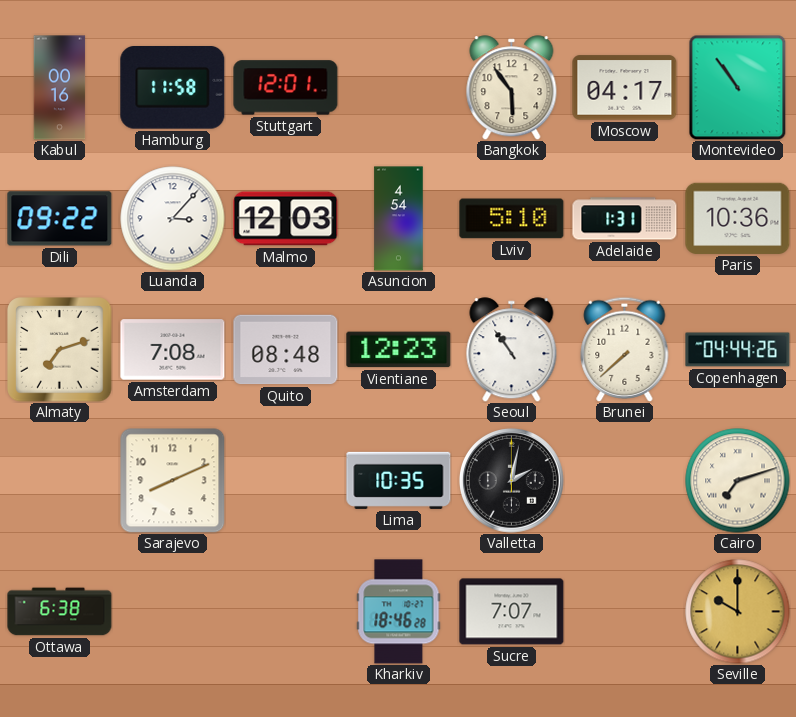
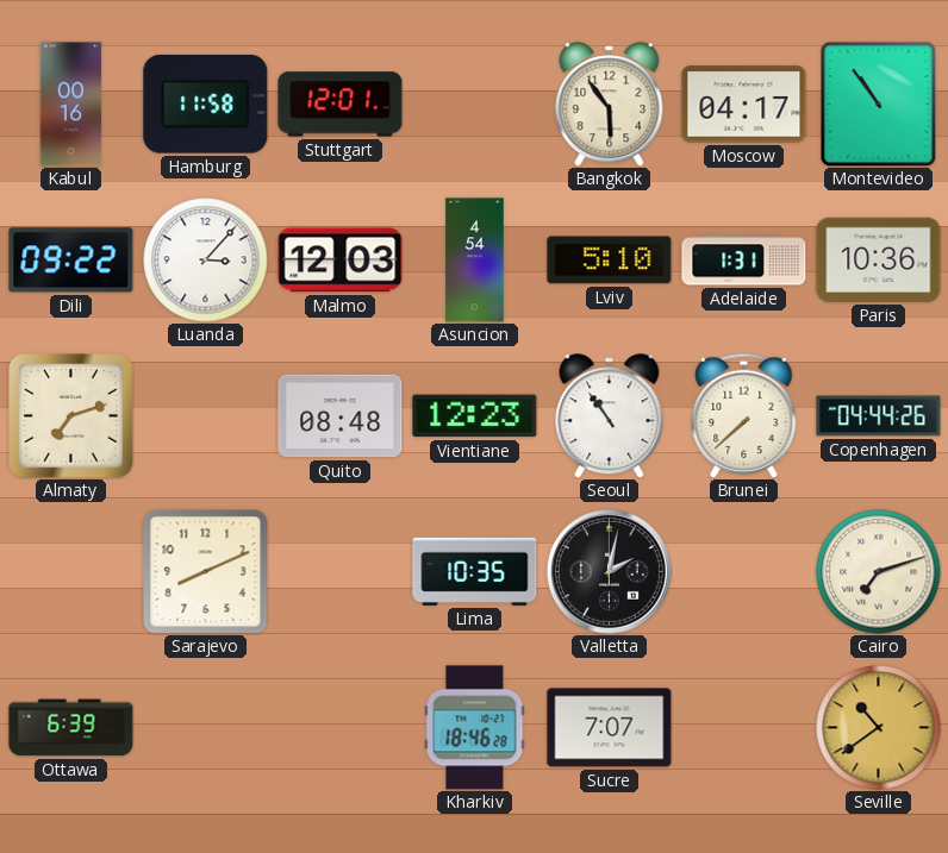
Amsterdam: 7:08 -> none
Ottawa: 6:38 -> 6:39
Seville: 10:00 -> 10:39
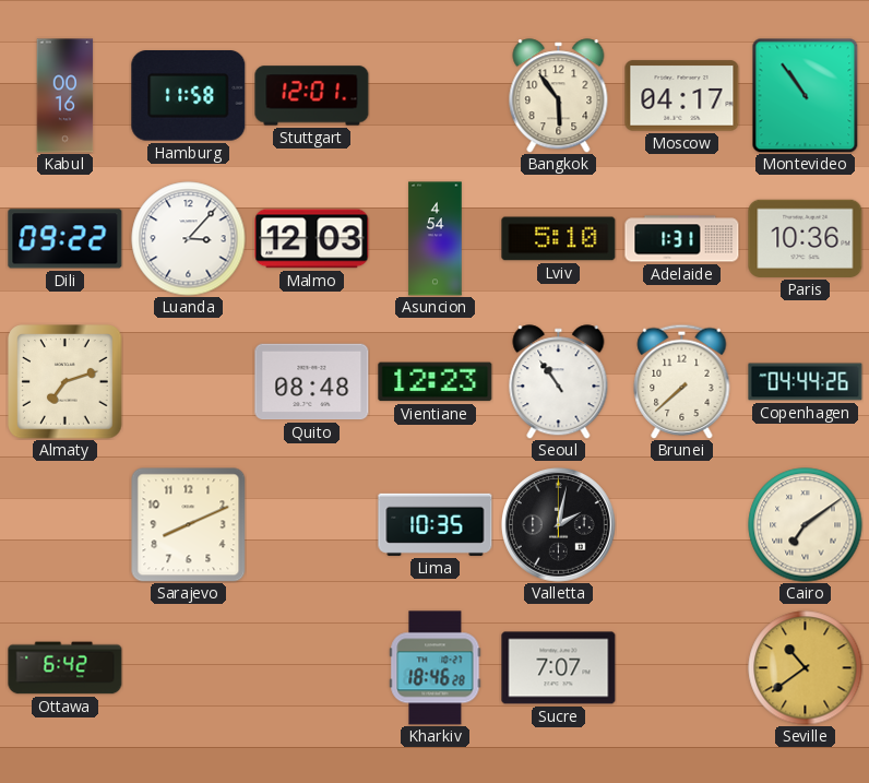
Cairo: 7:12 -> 7:09
Ottawa: 6:39 -> 6:42
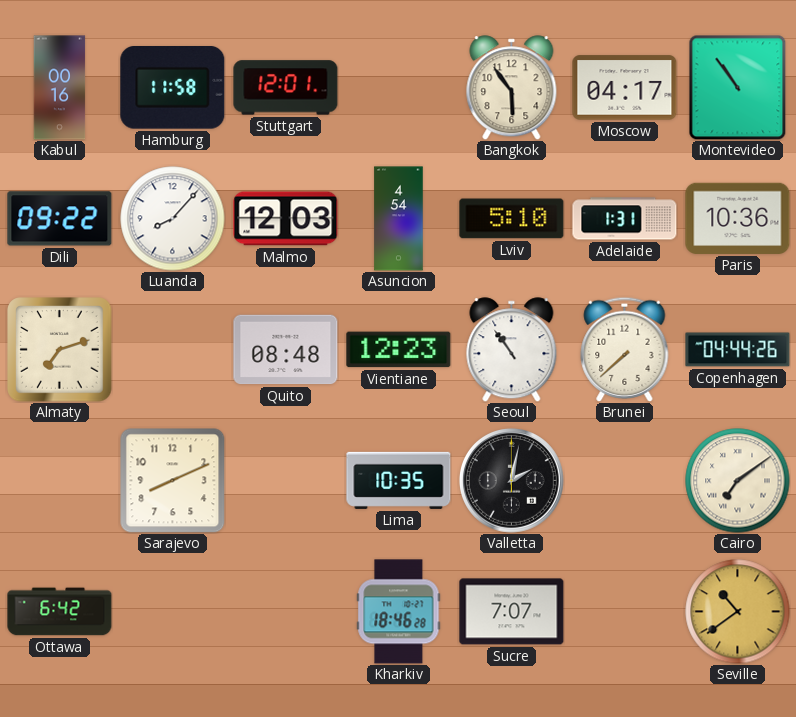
Luanda: 3:07 -> 8:07
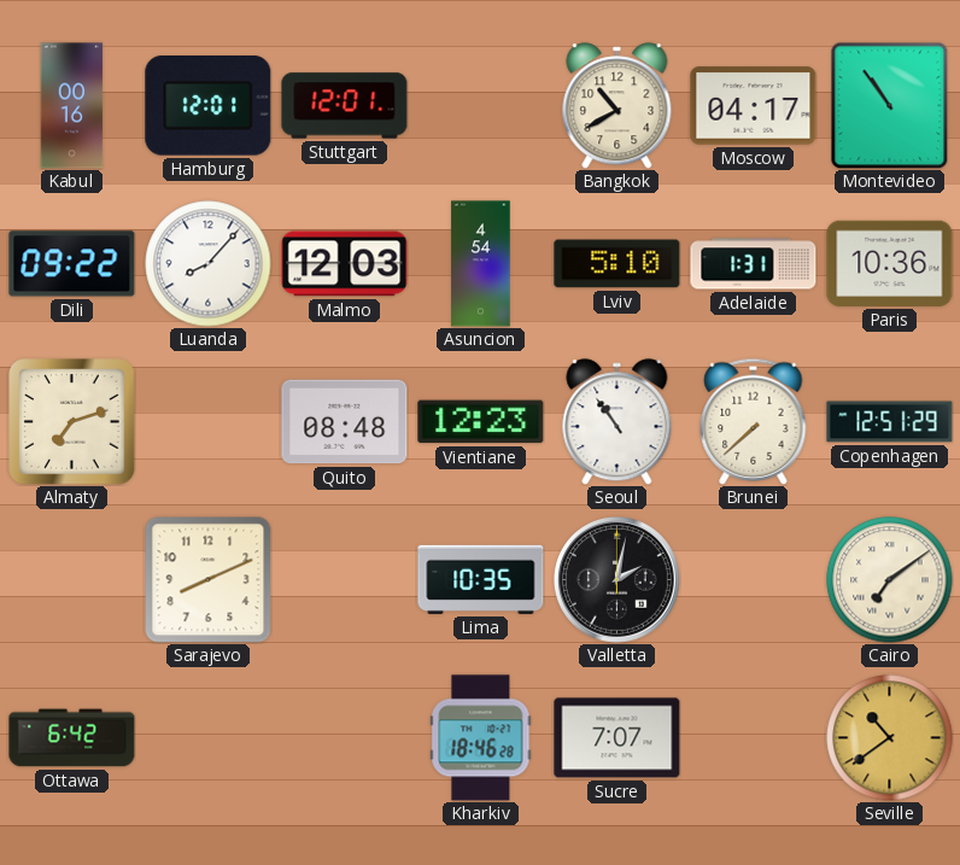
Hamburg: 11:58 -> 12:01
Bangkok: 5:54 -> 10:40
Copenhagen: 04:44 -> 12:51
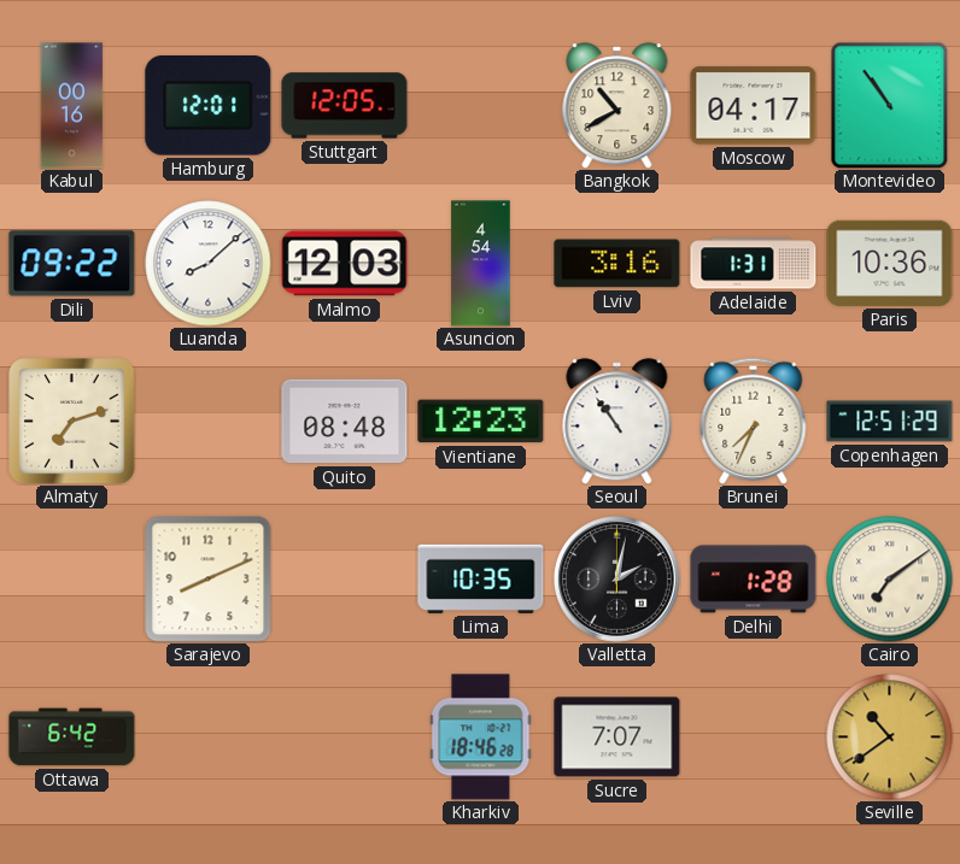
Stuttgart: 12:01 -> 12:05
Luanda: 8:07 -> 8:08
Lviv: 5:10 -> 3:16
Brunei: 7:38 -> 7:34
Delhi: none -> 1:28
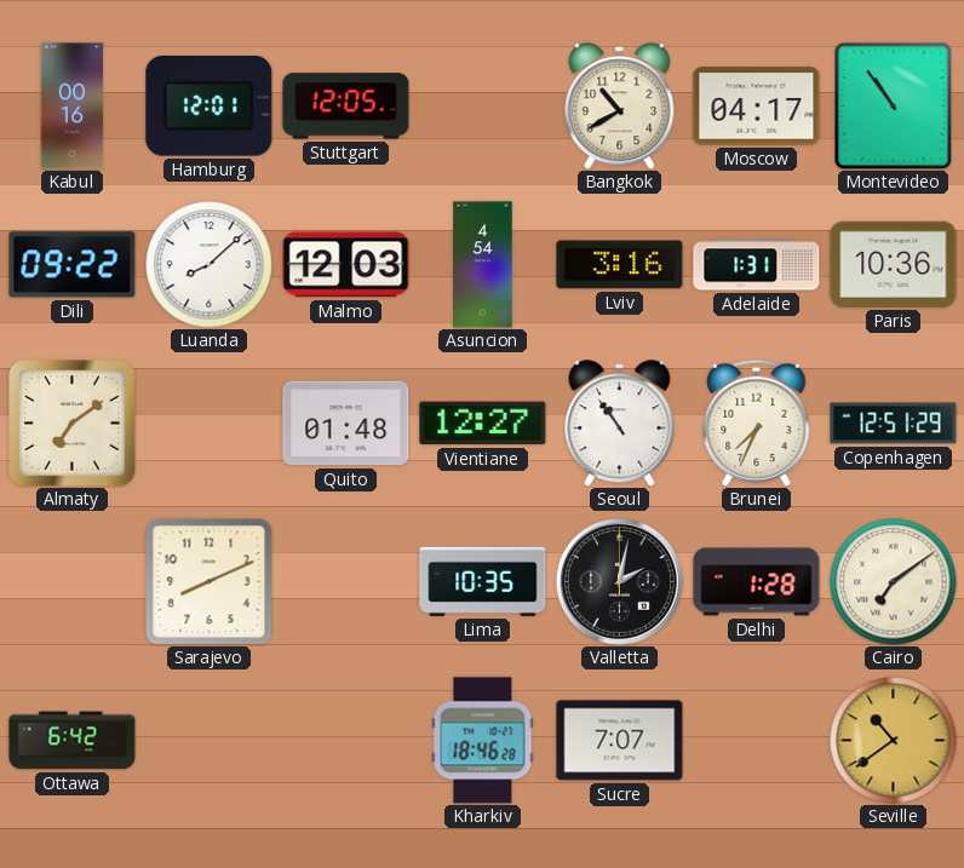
Almaty: 7:12 -> 7:09
Quito: 08:48 -> 01:48
Vientiane: 12:23 -> 12:27
